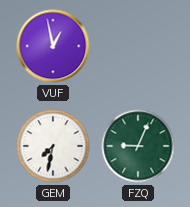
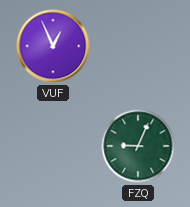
VUF: 12:58 -> 12:56
GEM: 7:32 -> none
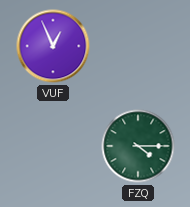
FZQ: 9:04 -> 4:15
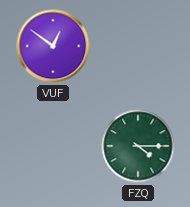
VUF: 12:56 -> 12:51
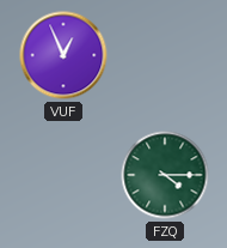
VUF: 12:51 -> 12:56
